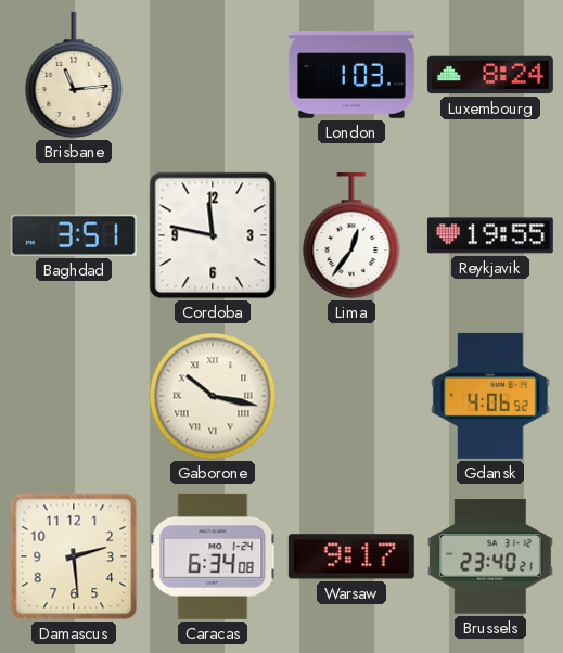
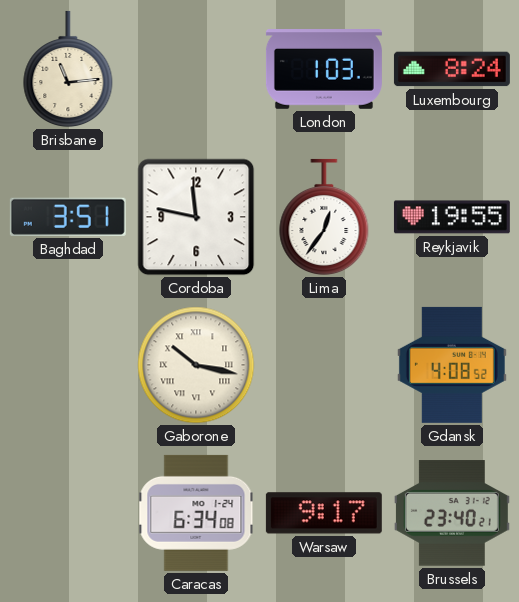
Gdansk: 4:06 -> 4:08
Damascus: 2:29 -> none
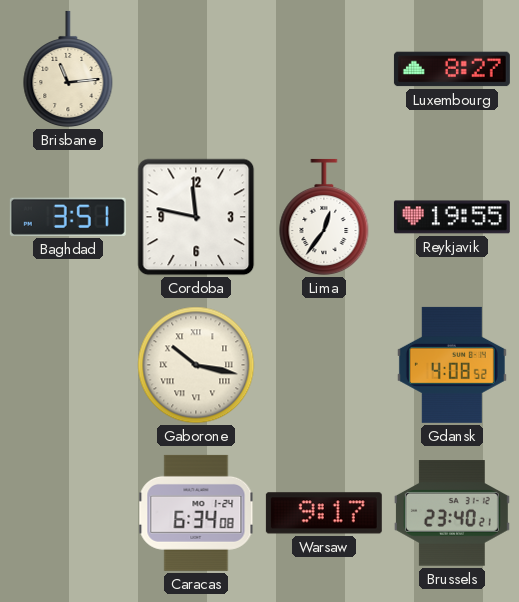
London: 1:03 -> none
Luxembourg: 8:24 -> 8:27
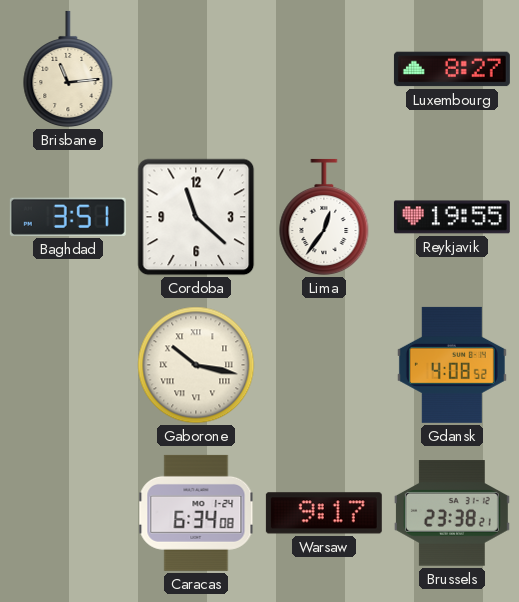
Cordoba: 11:47 -> 11:22
Brussels: 23:40 -> 23:38
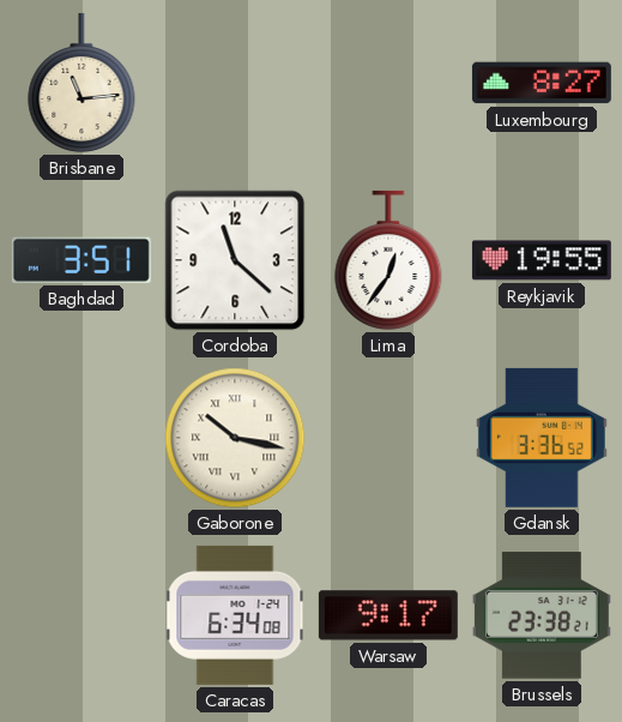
Gdansk: 4:08 -> 3:36
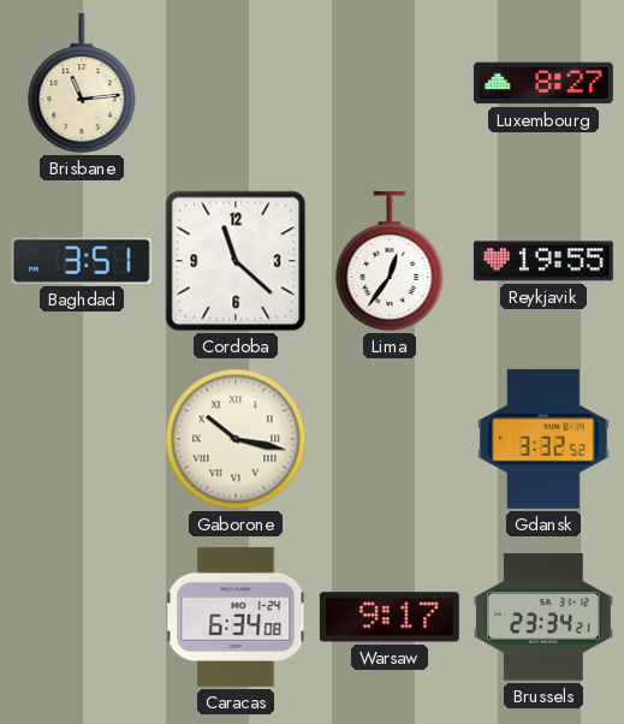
Gdansk: 3:36 -> 3:32
Brussels: 23:38 -> 23:34
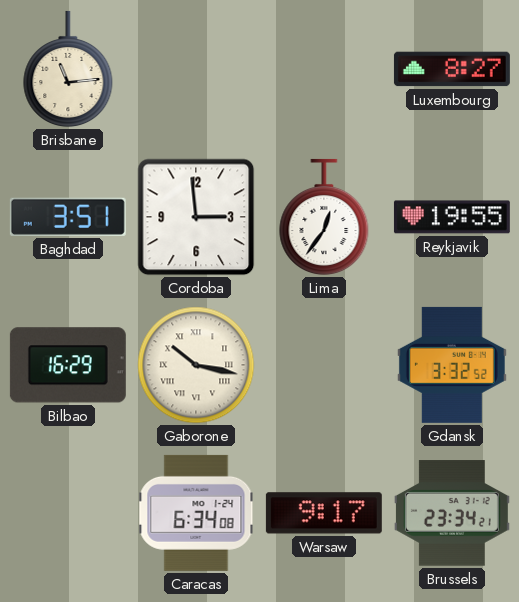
Cordoba: 11:22 -> 2:59
Bilbao: none -> 16:29
